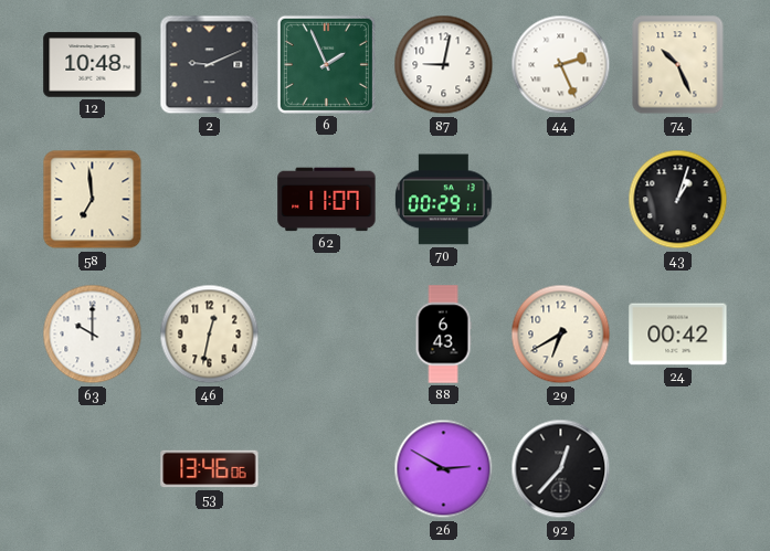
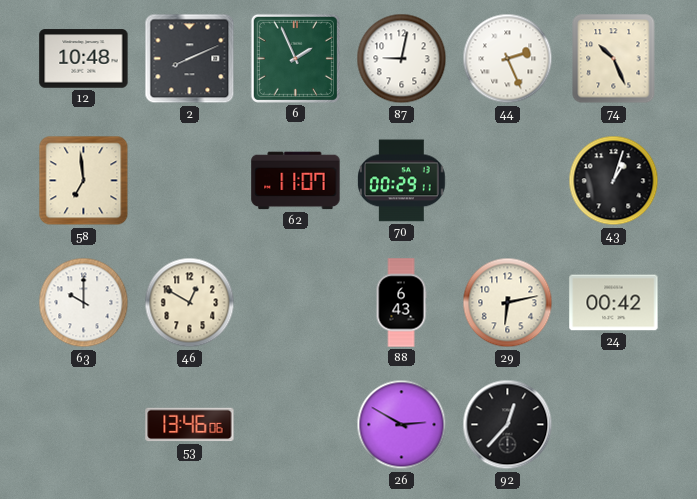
2: 9:11 -> 8:11
46: 12:32 -> 12:50
29: 6:40 -> 6:13
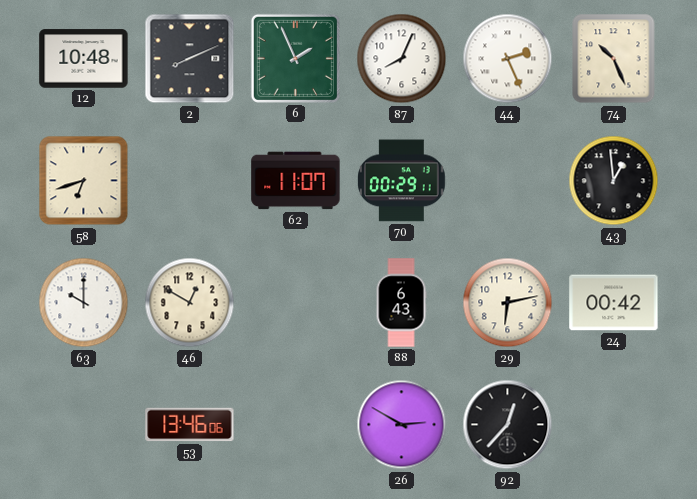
87: 9:02 -> 8:04
58: 6:59 -> 6:42
43: 1:03 -> 12:59
